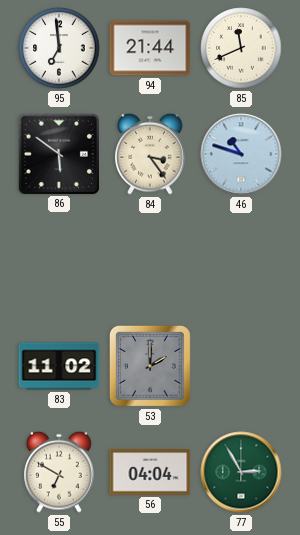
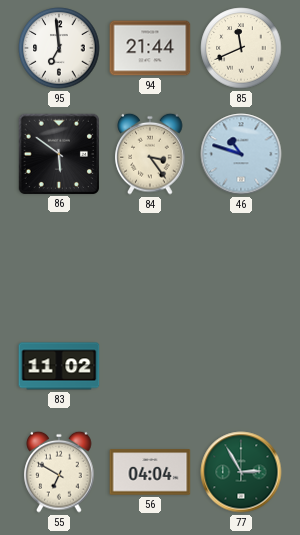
53: 2:00 -> none
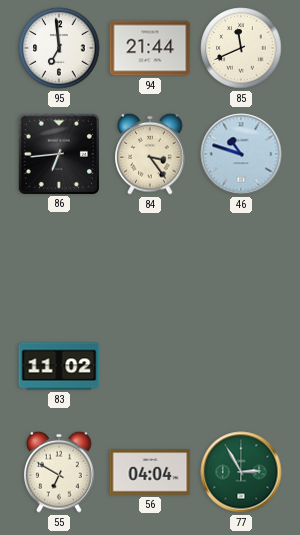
86: 5:51 -> 6:44
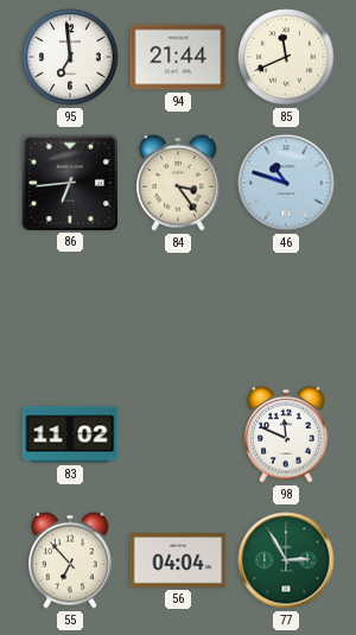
98: none -> 11:49
55: 6:50 -> 6:53
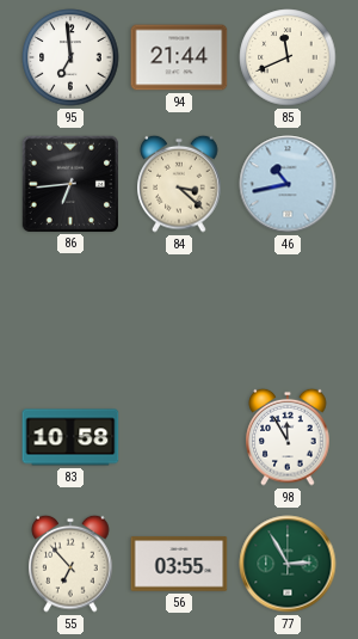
84: 3:24 -> 3:22
46: 10:48 -> 10:43
83: 11:02 -> 10:58
98: 11:49 -> 11:55
56: 04:04 -> 03:55
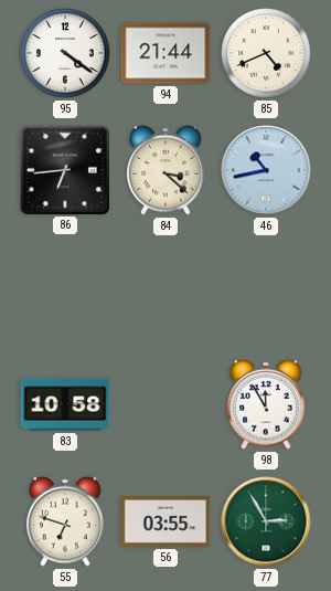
95: 6:59 -> 4:21
85: 11:41 -> 4:41
55: 6:53 -> 6:48
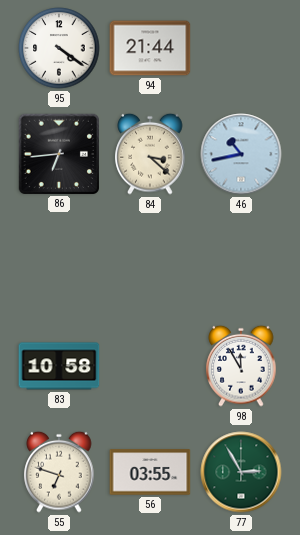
85: 4:41 -> none
